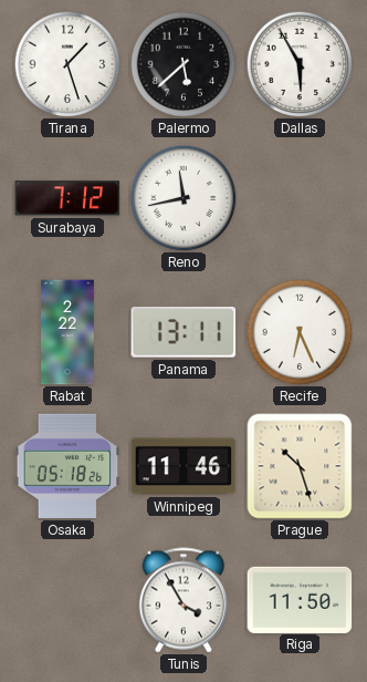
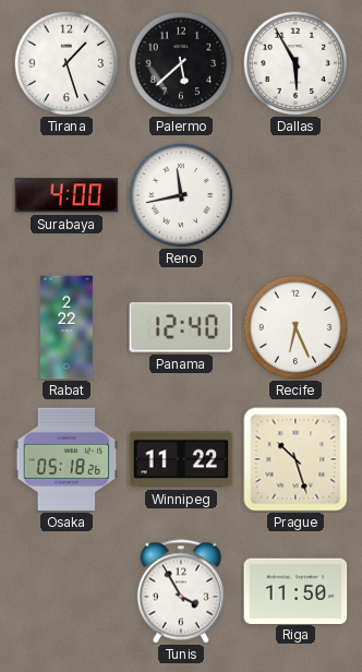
Surabaya: 7:12 -> 4:00
Panama: 13:11 -> 12:40
Winnipeg: 11:46 -> 11:22
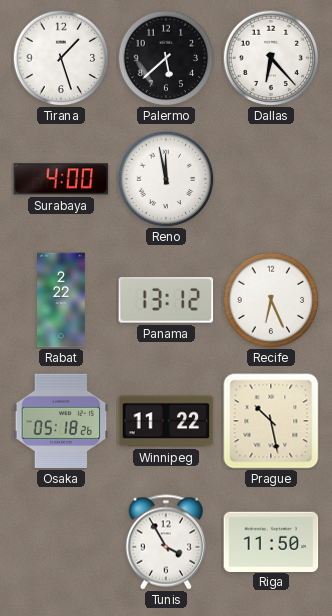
Dallas: 5:55 -> 6:23
Reno: 11:43 -> 11:58
Panama: 12:40 -> 13:12
Prague: 10:27 -> 10:28
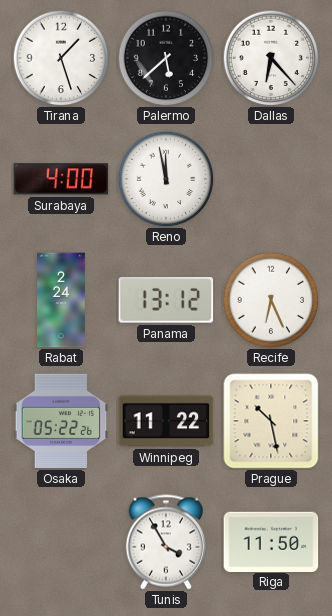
Rabat: 2:22 -> 2:24
Osaka: 05:18 -> 05:22
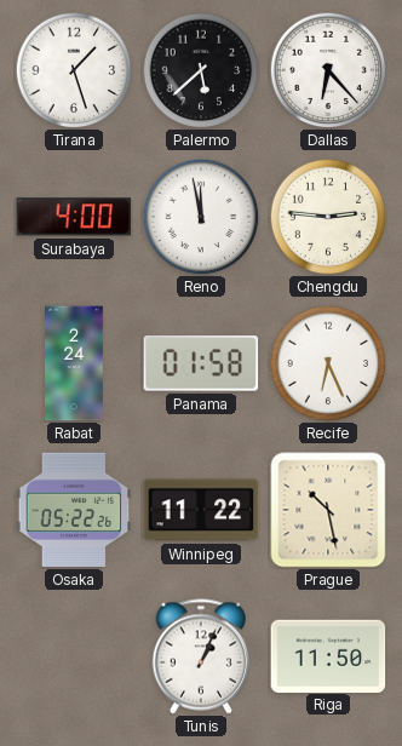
Chengdu: none -> 2:46
Panama: 13:12 -> 01:58
Tunis: 3:55 -> 1:04
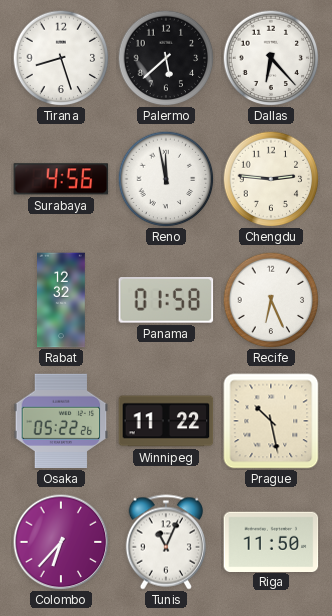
Tirana: 1:27 -> 8:27
Surabaya: 4:00 -> 4:56
Rabat: 2:24 -> 12:32
Colombo: none -> 6:37
Tunis: 1:04 -> 11:04
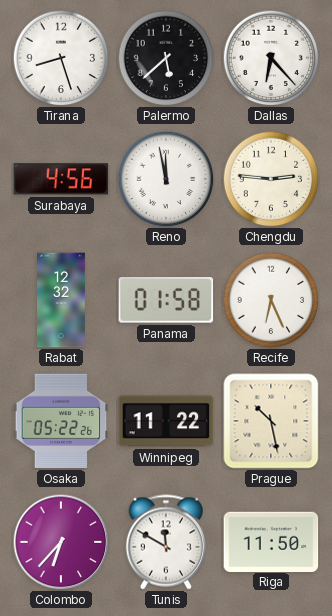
Tunis: 11:04 -> 11:50
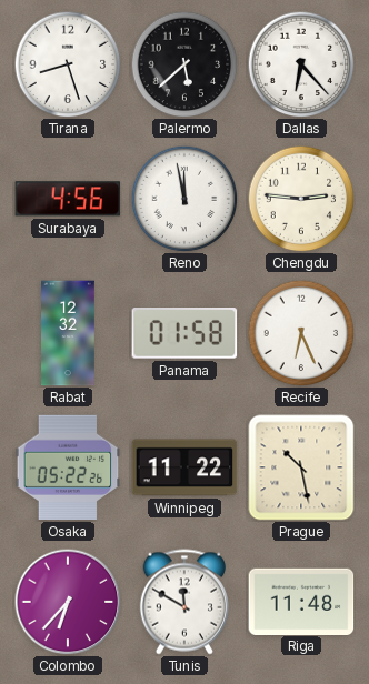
Riga: 11:50 -> 11:48
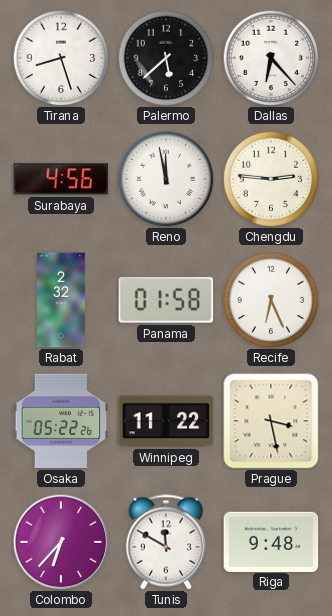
Rabat: 12:32 -> 2:32
Prague: 10:28 -> 3:28
Riga: 11:48 -> 9:48
